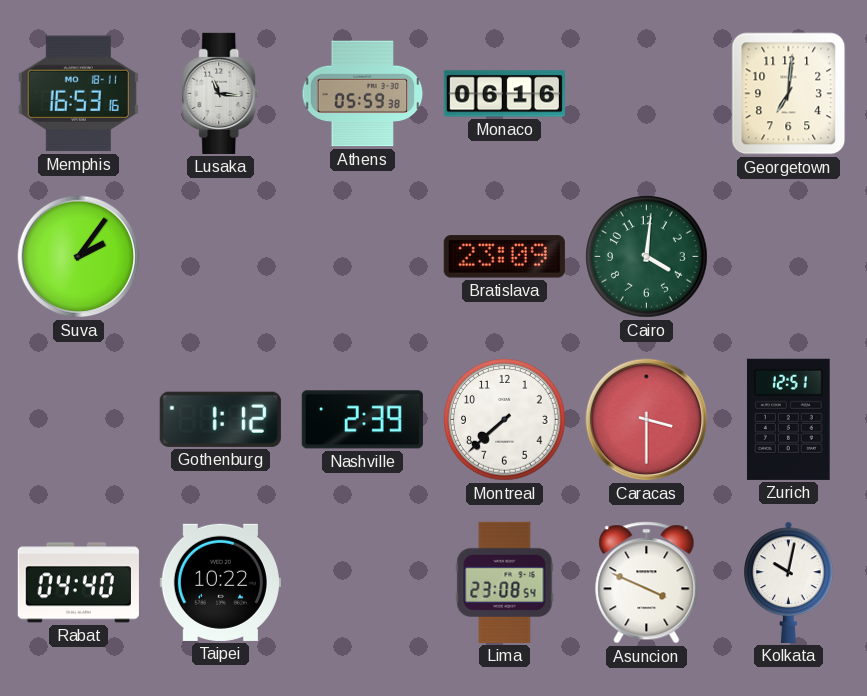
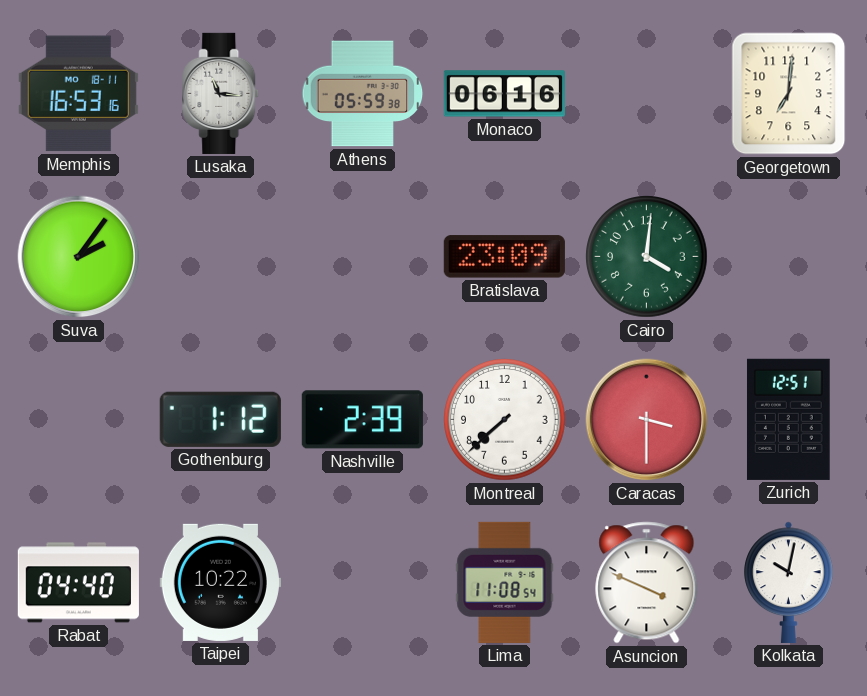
Lima: 23:08 -> 11:08
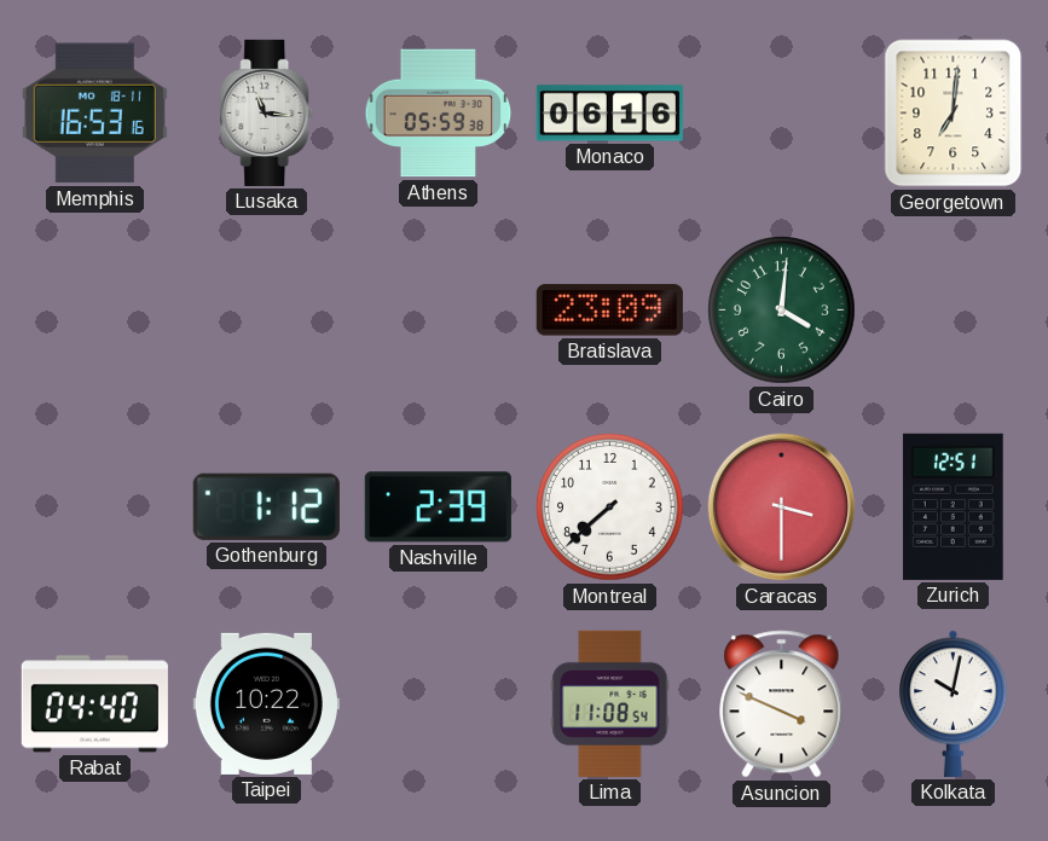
Suva: 2:06 -> none
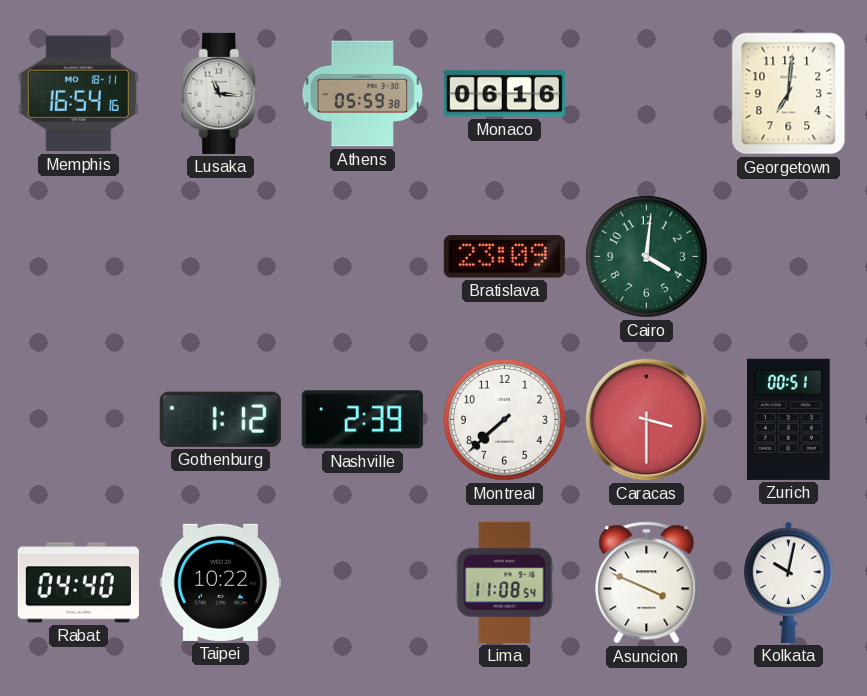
Memphis: 16:53 -> 16:54
Zurich: 12:51 -> 00:51
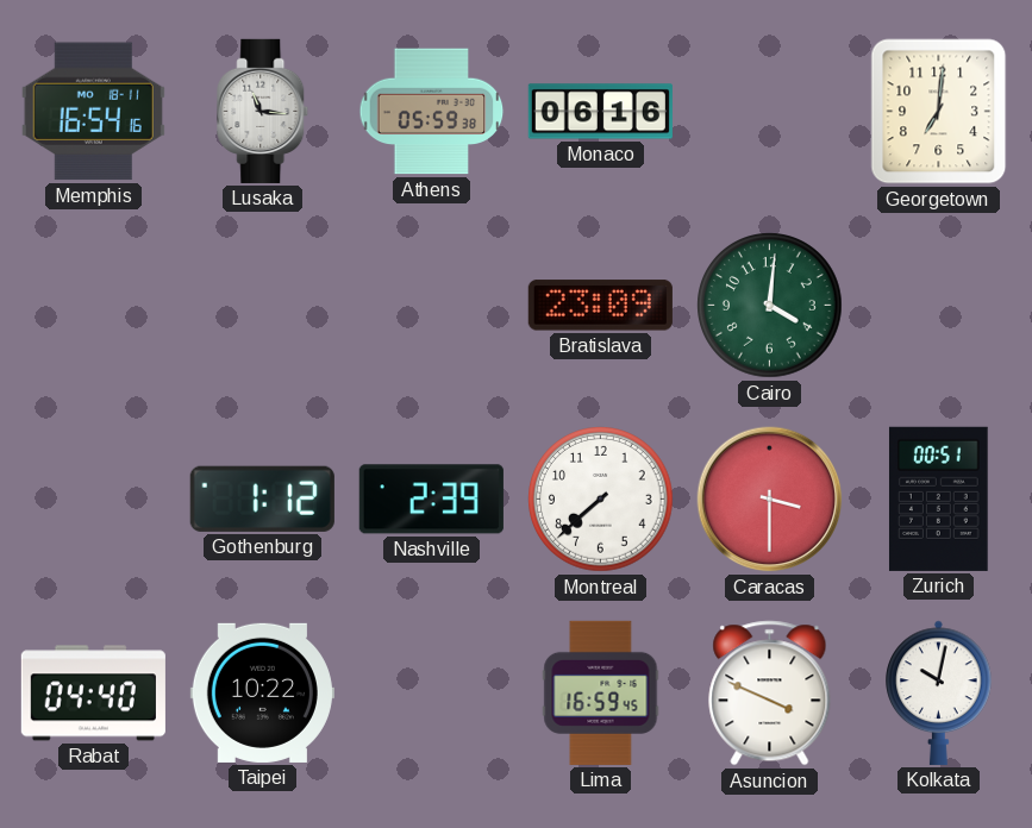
Lima: 11:08 -> 16:59
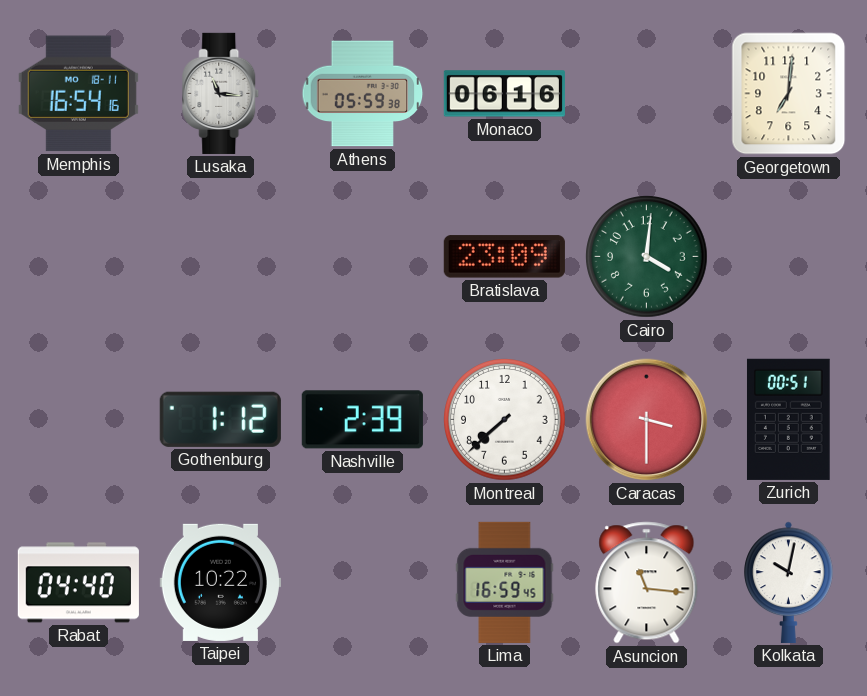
Asuncion: 3:49 -> 11:16
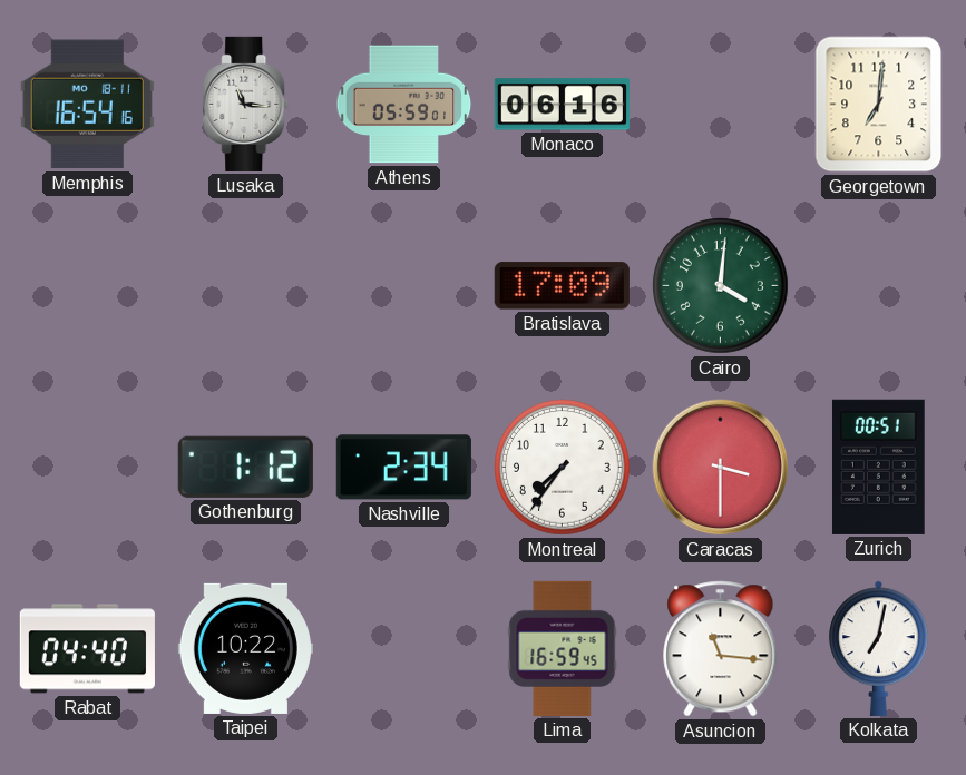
Athens: 05:59:38 -> 05:59:01
Bratislava: 23:09 -> 17:09
Nashville: 2:39 -> 2:34
Montreal: 7:38 -> 7:36
Kolkata: 10:02 -> 7:02
